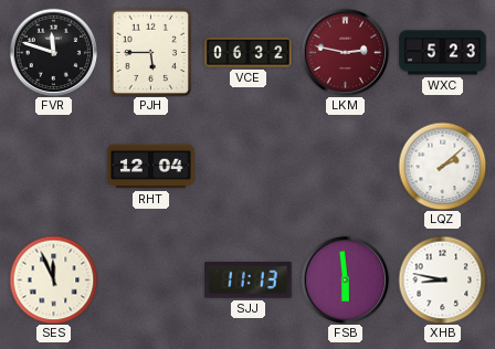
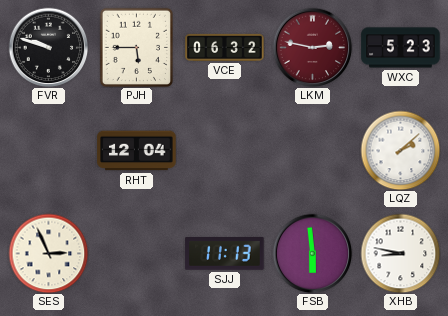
FVR: 11:48 -> 9:48
SES: 11:56 -> 2:56
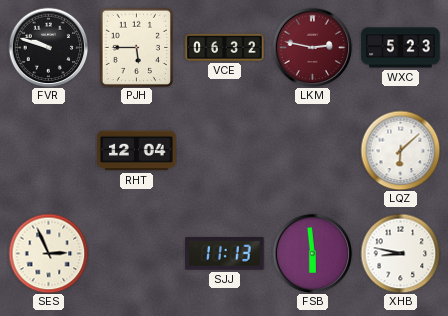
LQZ: 2:08 -> 6:08
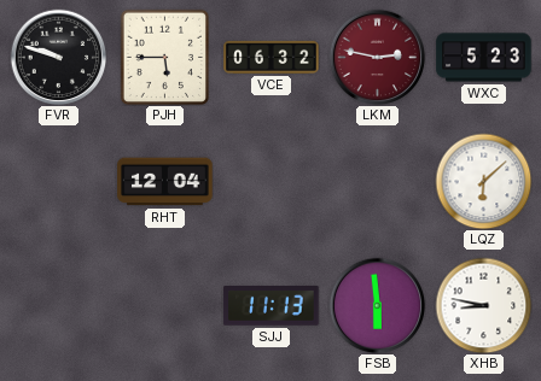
SES: 2:56 -> none
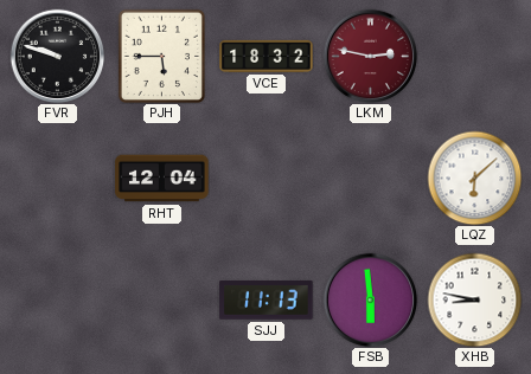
VCE: 06:32 -> 18:32
WXC: 5:23 -> none
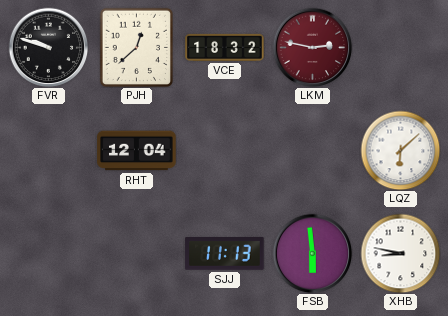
PJH: 5:45 -> 12:38
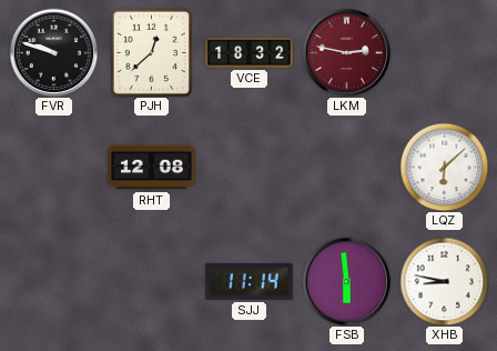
RHT: 12:04 -> 12:08
SJJ: 11:13 -> 11:14
